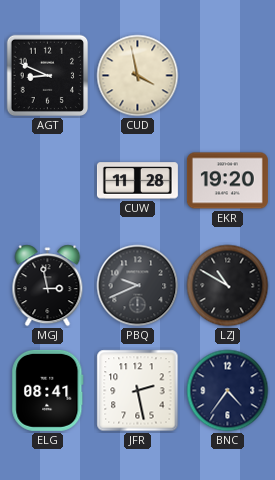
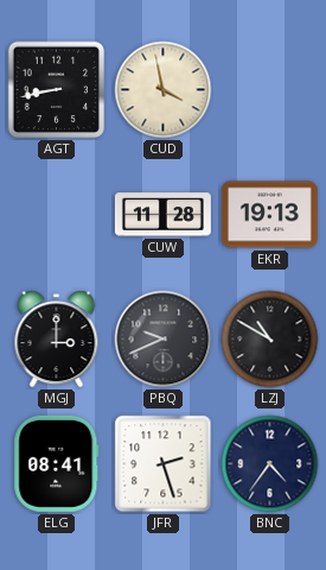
AGT: 8:49 -> 8:43
EKR: 19:20 -> 19:13
MGJ: 2:58 -> 3:00
JFR: 2:28 -> 2:27
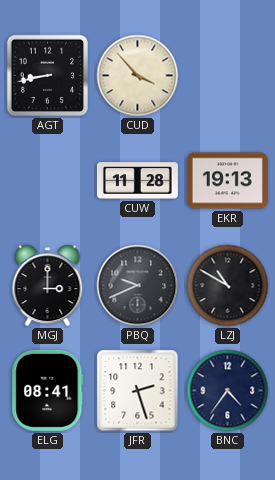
CUD: 3:58 -> 3:53
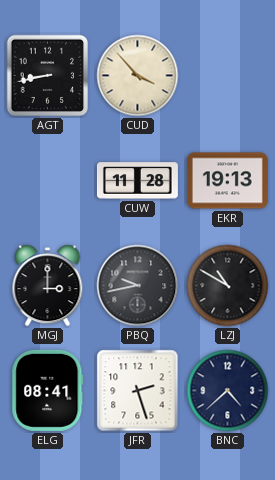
PBQ: 9:41 -> 9:43
BNC: 4:36 -> 4:38
